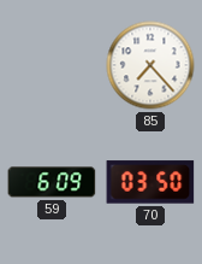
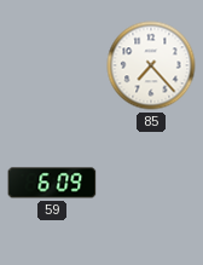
70: 03:50 -> none
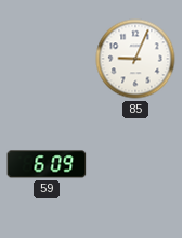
85: 7:23 -> 9:04
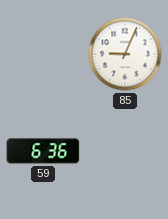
59: 6:09 -> 6:36
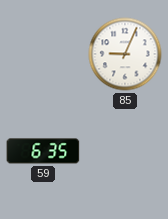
59: 6:36 -> 6:35
